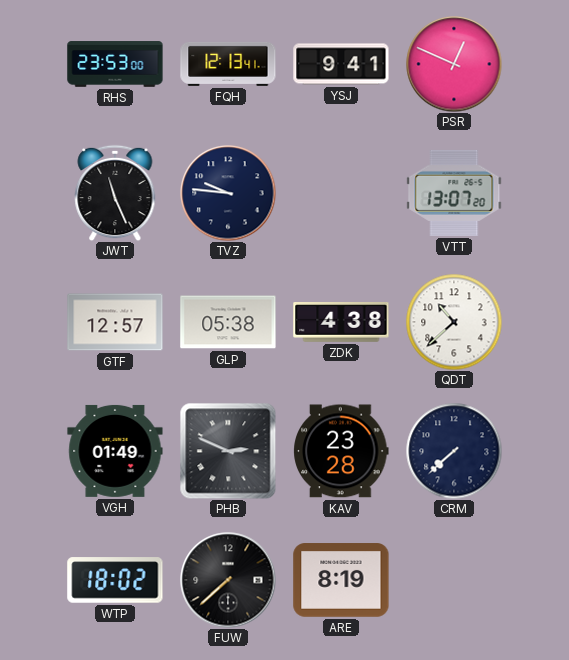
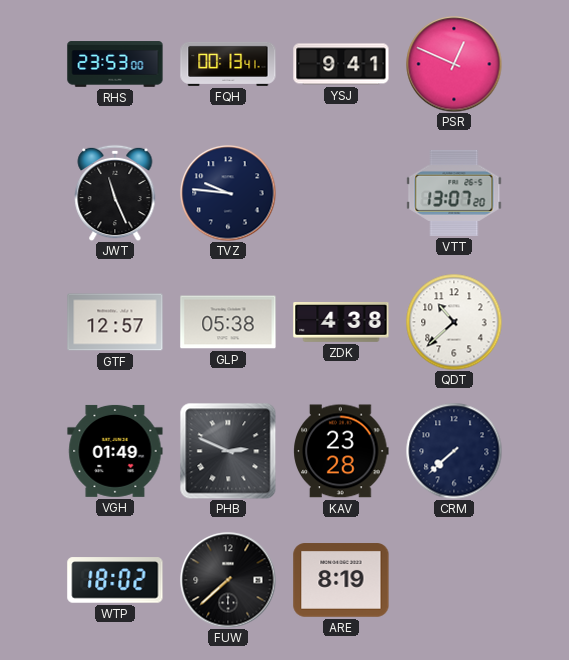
FQH: 12:13 -> 00:13
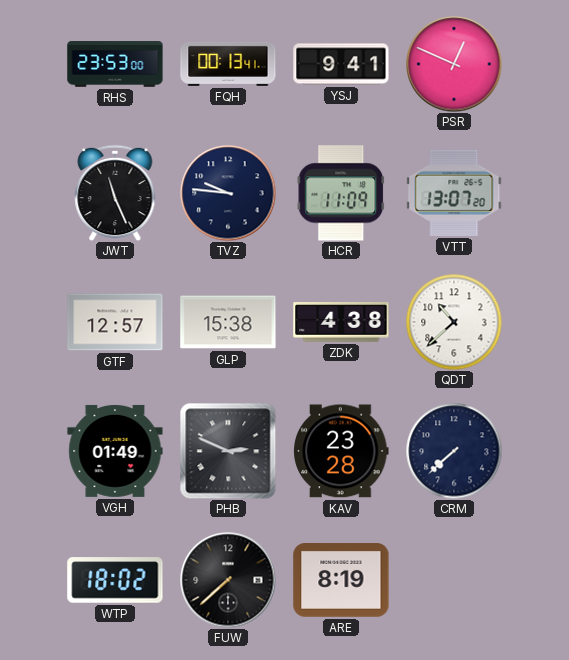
HCR: none -> 11:09
GLP: 05:38 -> 15:38
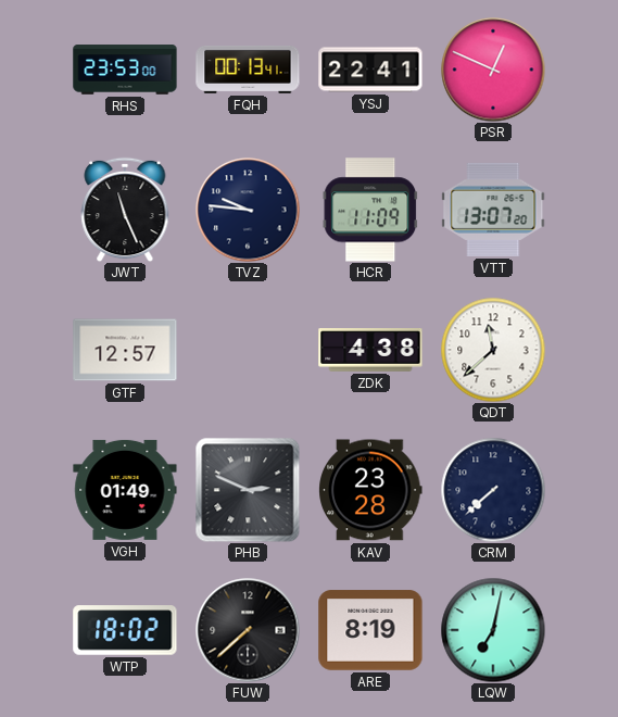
YSJ: 9:41 -> 22:41
GLP: 15:38 -> none
QDT: 10:38 -> 11:38
LQW: none -> 7:02
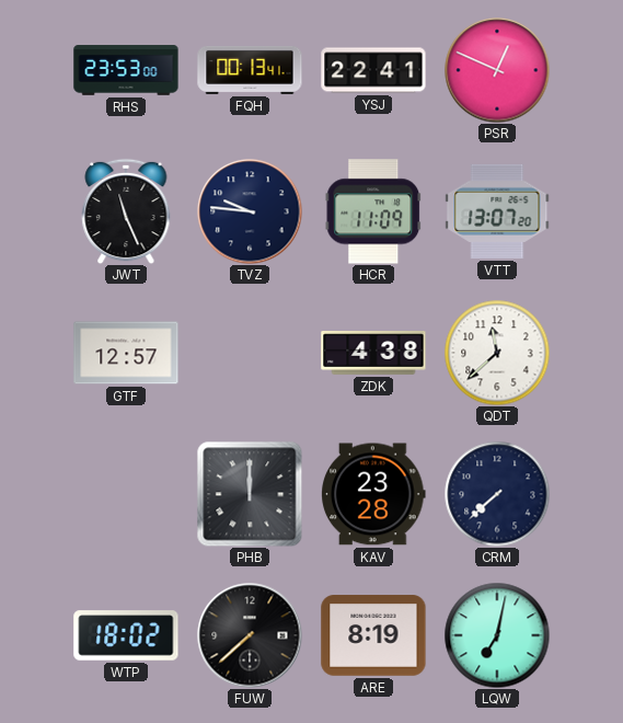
VGH: 01:49 -> none
PHB: 2:49 -> 12:00
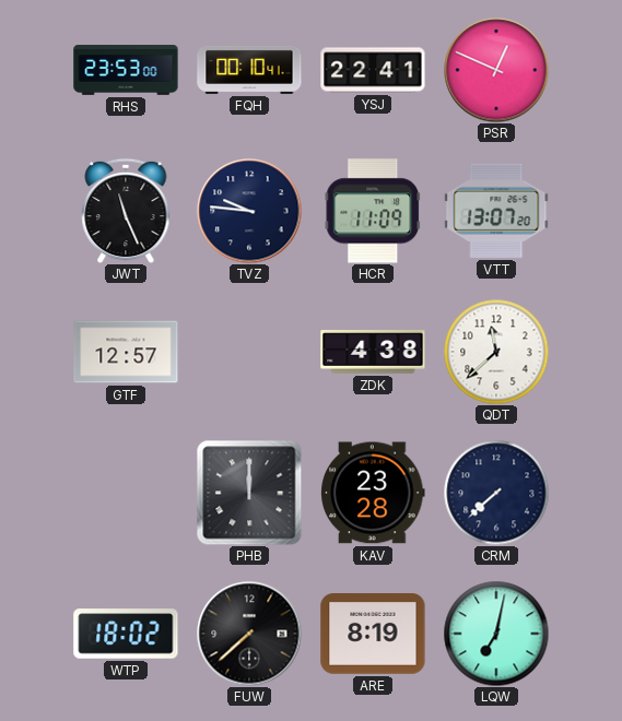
FQH: 00:13 -> 00:10
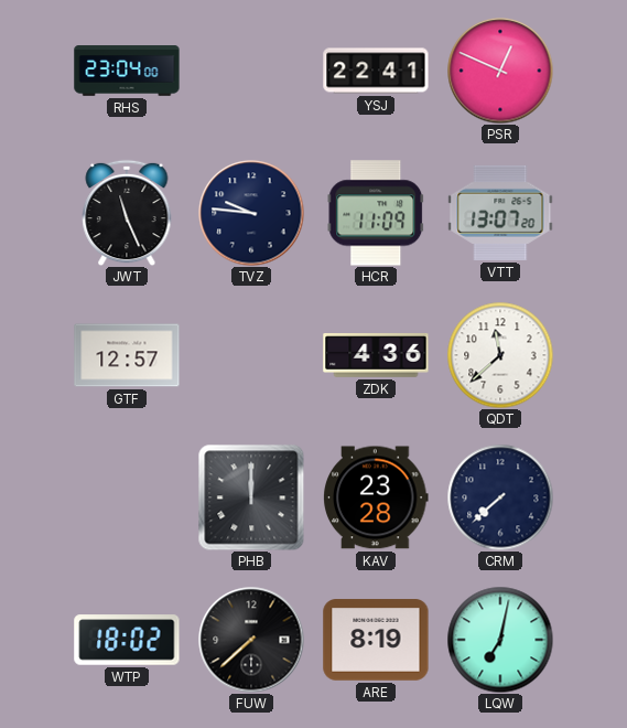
RHS: 23:53 -> 23:04
FQH: 00:10 -> none
ZDK: 4:38 -> 4:36
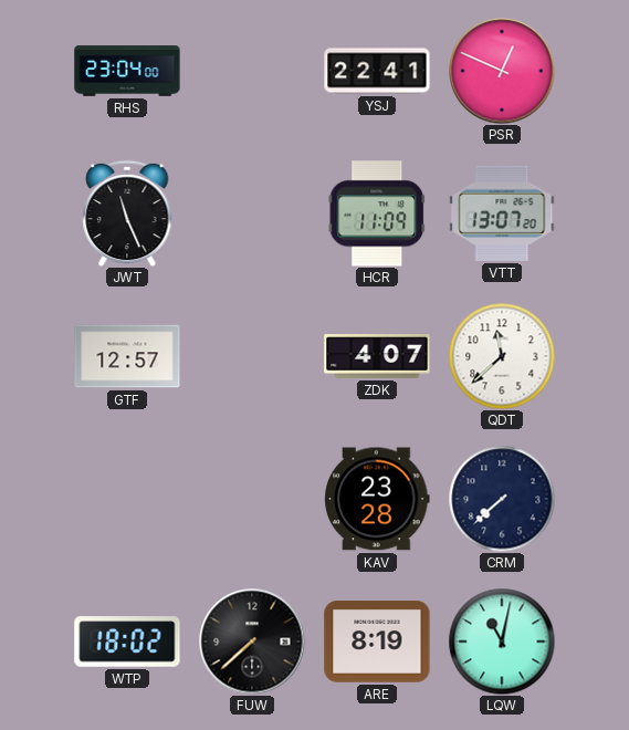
TVZ: 9:46 -> none
ZDK: 4:36 -> 4:07
PHB: 12:00 -> none
LQW: 7:02 -> 11:02
